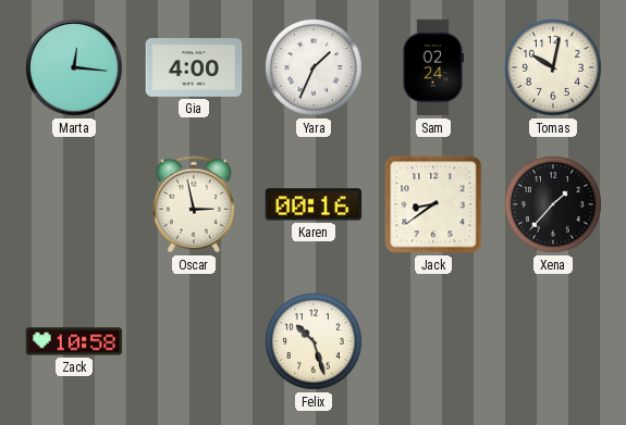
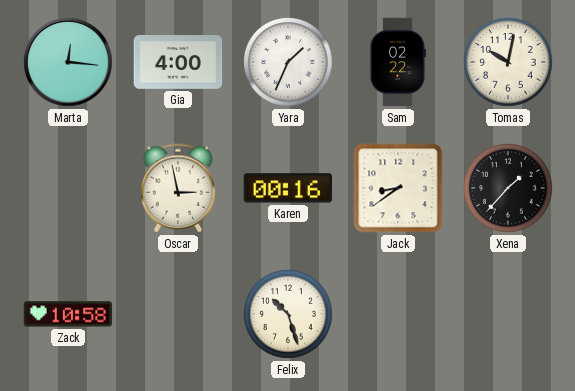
Sam: 02:24 -> 02:22
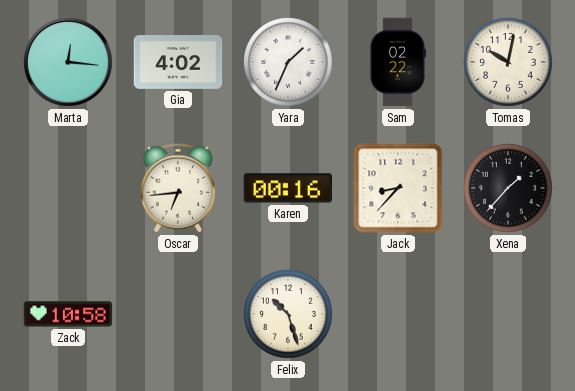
Gia: 4:00 -> 4:02
Oscar: 2:58 -> 6:44
Jack: 8:39 -> 8:37
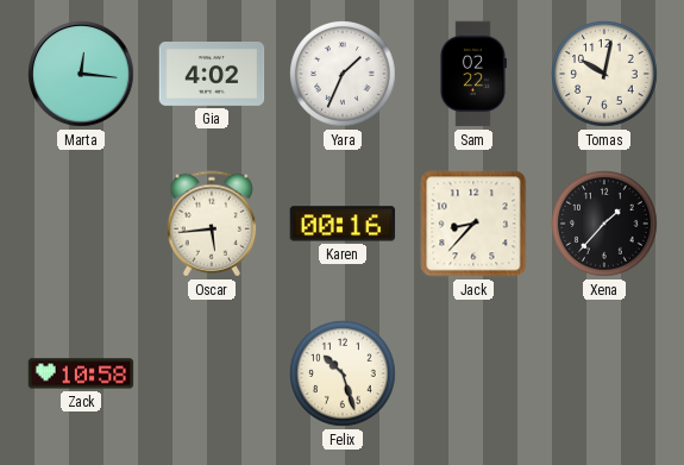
Oscar: 6:44 -> 5:44
